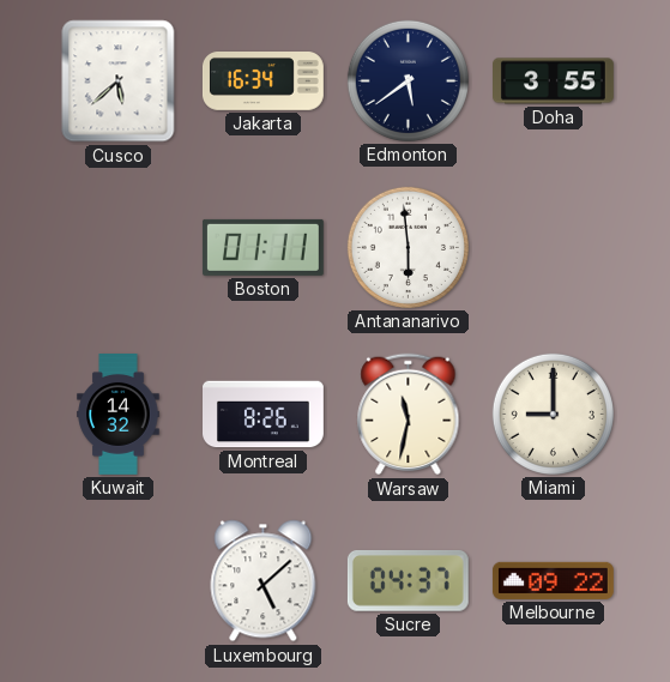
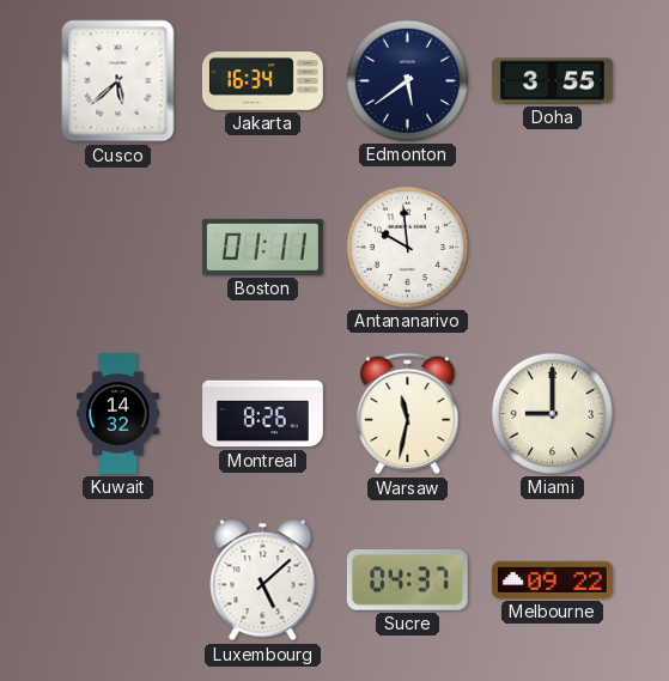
Antananarivo: 5:59 -> 9:59
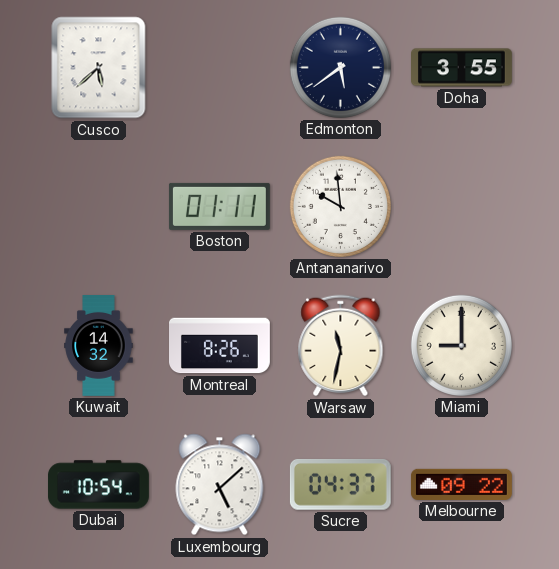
Jakarta: 16:34 -> none
Dubai: none -> 10:54
